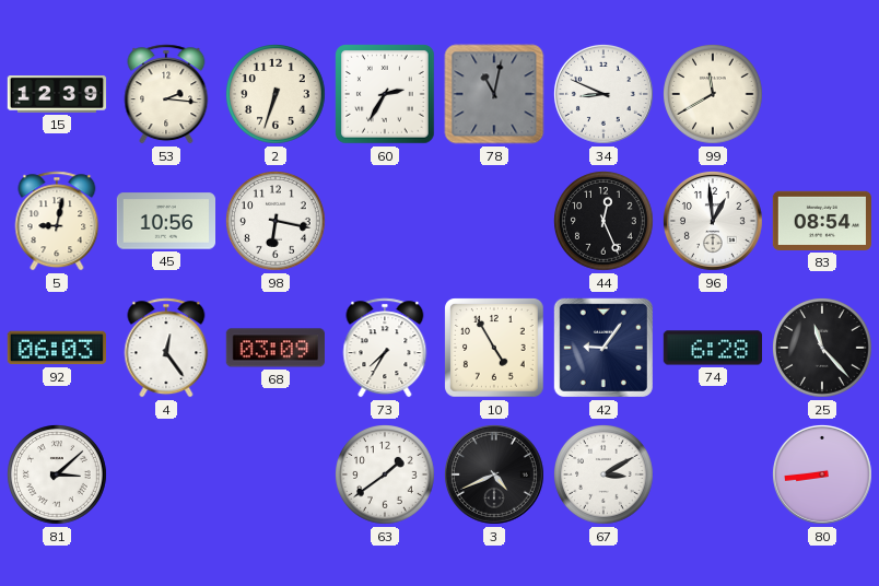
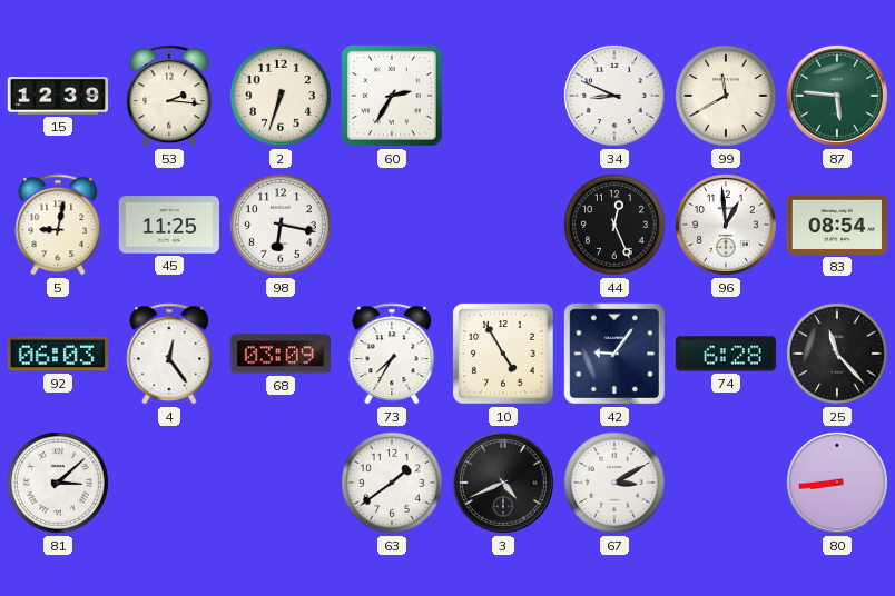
78: 11:02 -> none
87: none -> 5:46
45: 10:56 -> 11:25
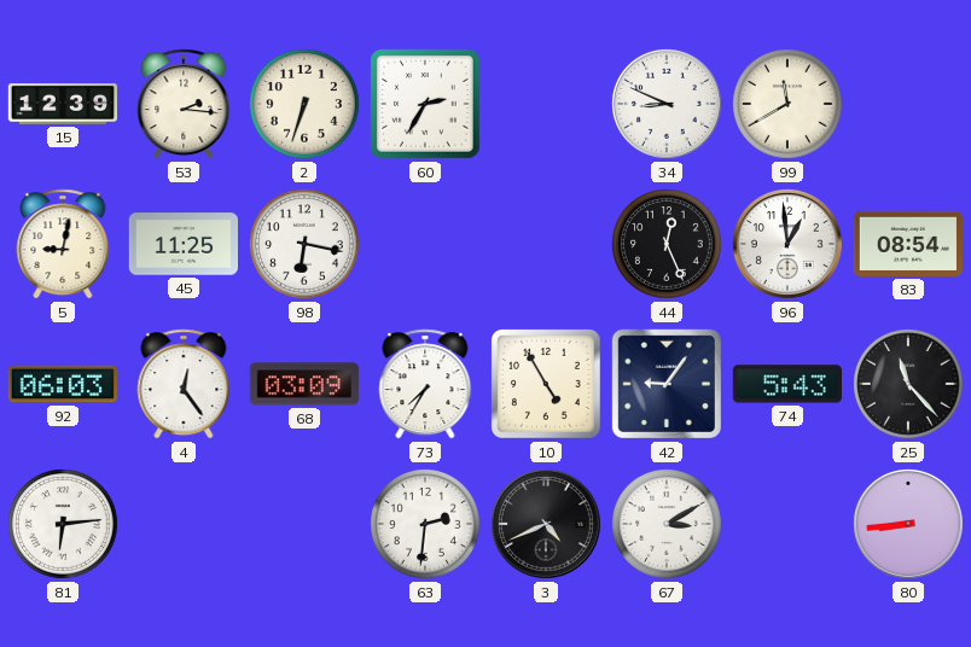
87: 5:46 -> none
74: 6:28 -> 5:43
81: 3:08 -> 6:14
63: 1:39 -> 2:31
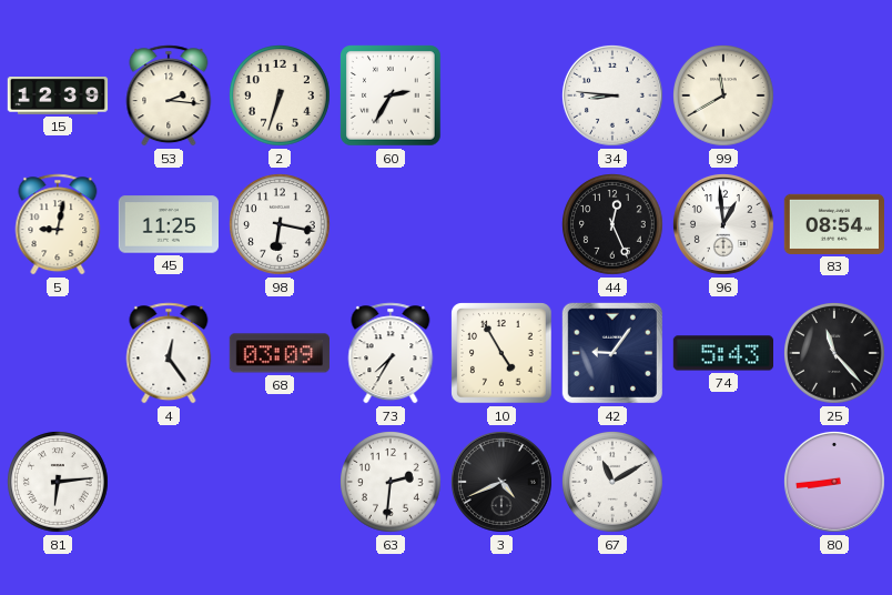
34: 8:49 -> 8:46
92: 06:03 -> none
67: 3:10 -> 11:10
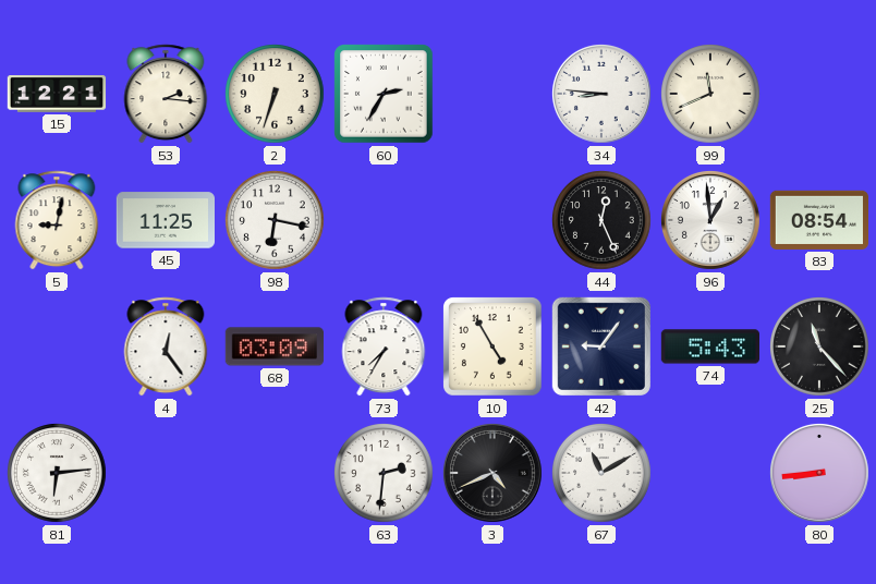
15: 12:39 -> 12:21
99: 11:40 -> 11:41
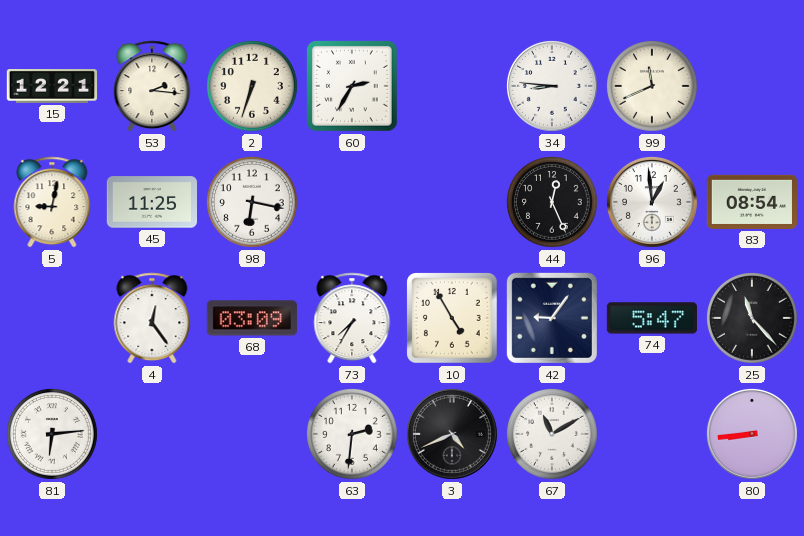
74: 5:43 -> 5:47
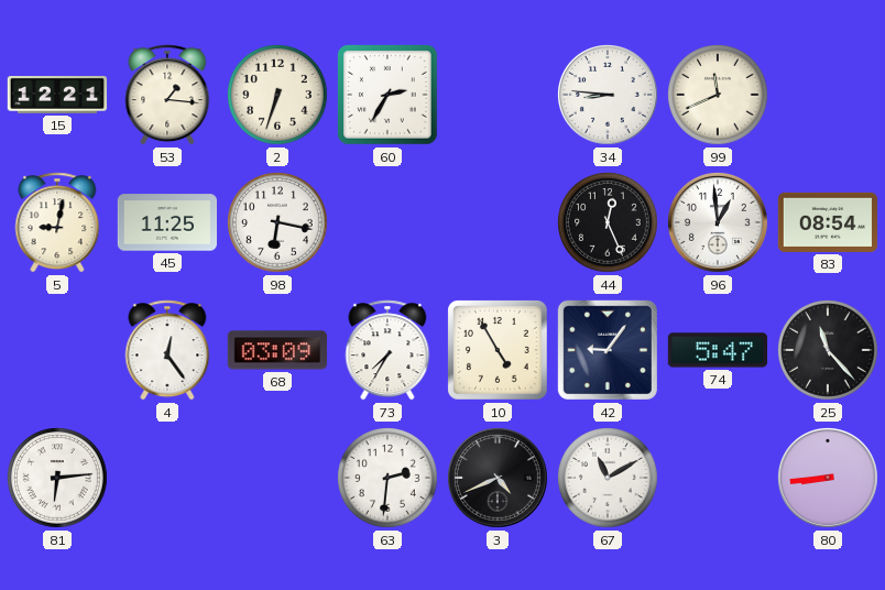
53: 2:16 -> 1:16
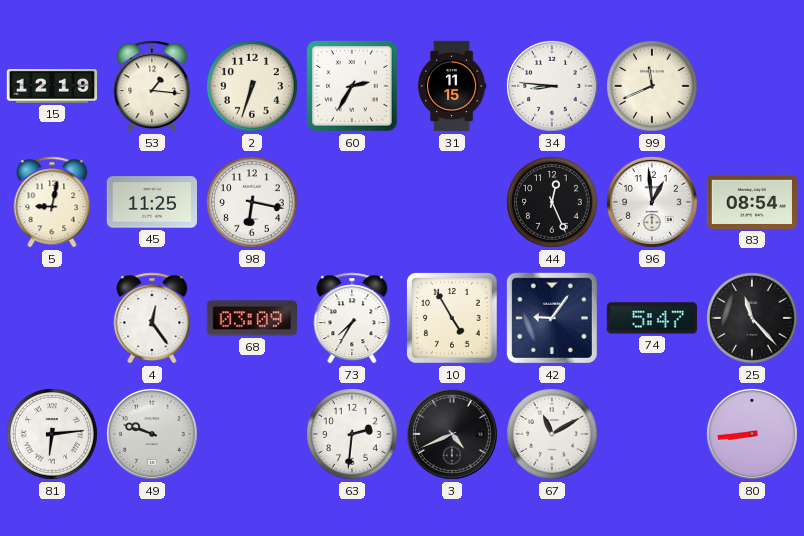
15: 12:21 -> 12:19
31: none -> 11:15
49: none -> 9:48
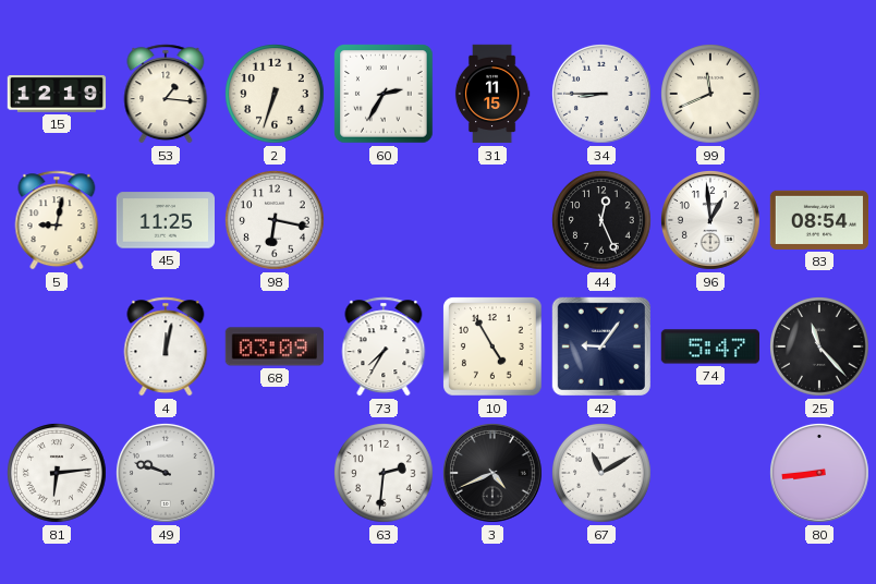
34: 8:46 -> 8:45
4: 12:24 -> 12:02
